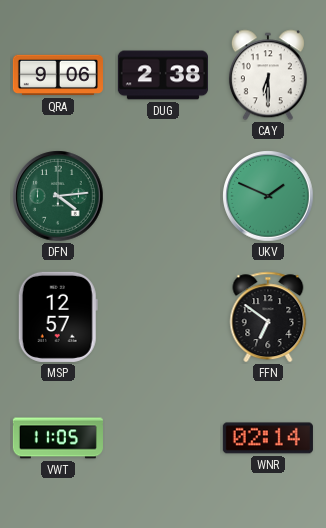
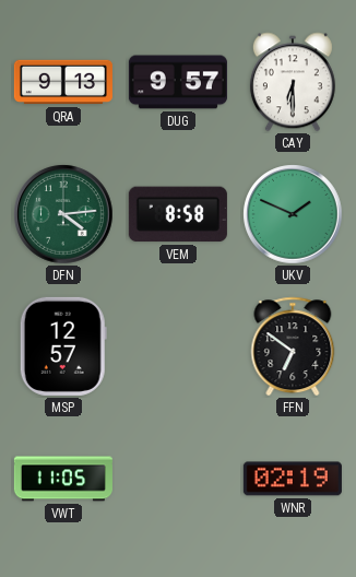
QRA: 9:06 -> 9:13
DUG: 2:38 -> 9:57
VEM: none -> 8:58
WNR: 02:14 -> 02:19
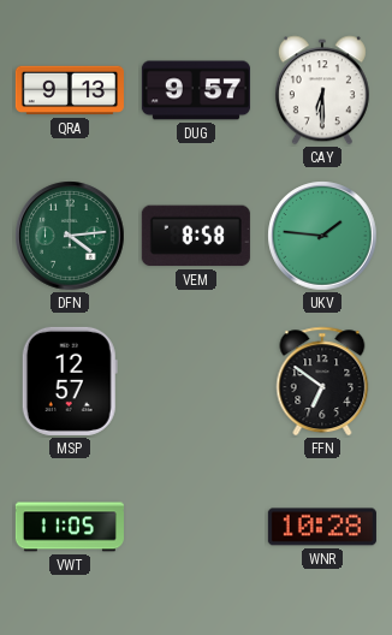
UKV: 1:49 -> 1:46
WNR: 02:19 -> 10:28
